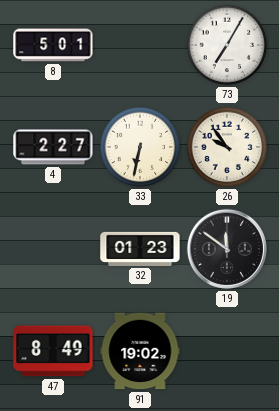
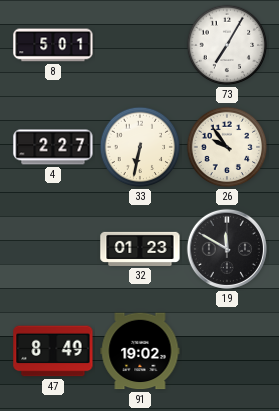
19: 11:51 -> 11:50
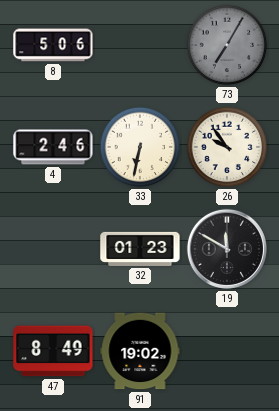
8: 5:01 -> 5:06
73 dial: white -> grey
4: 2:27 -> 2:46
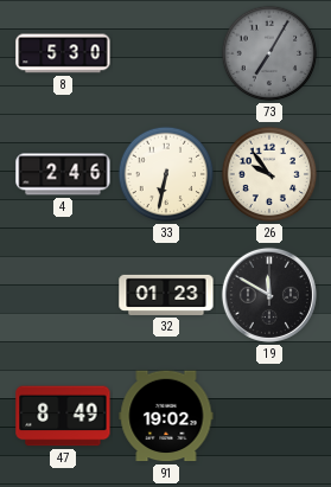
8: 5:06 -> 5:30
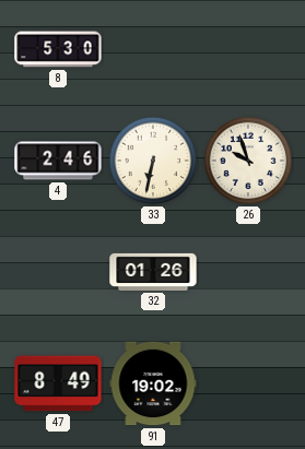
73: 7:05 -> none
26: 9:54 -> 9:57
32: 01:23 -> 01:26
19: 11:50 -> none
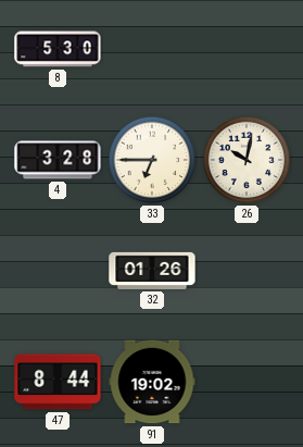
4: 2:46 -> 3:28
33: 6:32 -> 6:45
26: 9:57 -> 10:02
47: 8:49 -> 8:44
